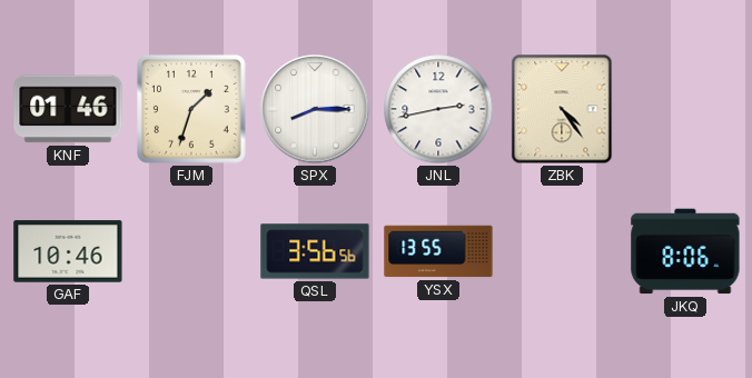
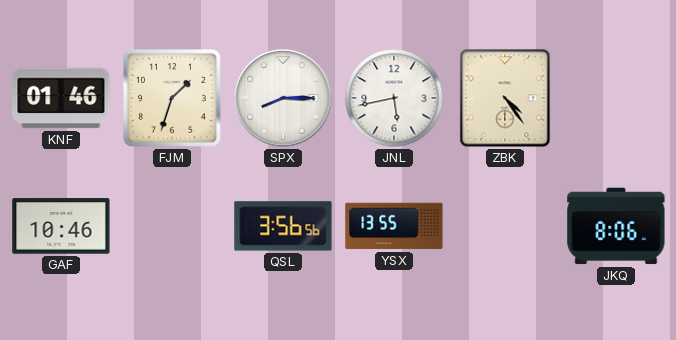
JNL: 2:43 -> 5:43
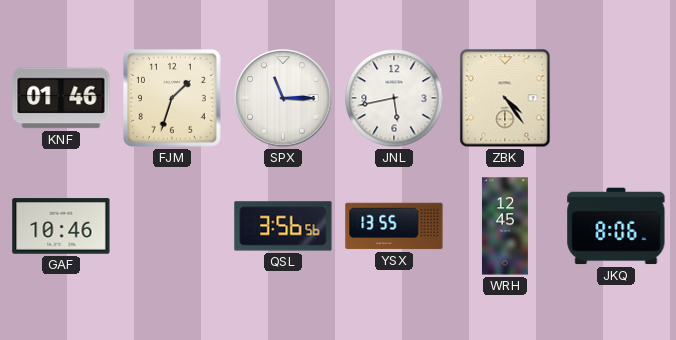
SPX: 8:15 -> 11:15
WRH: none -> 12:45
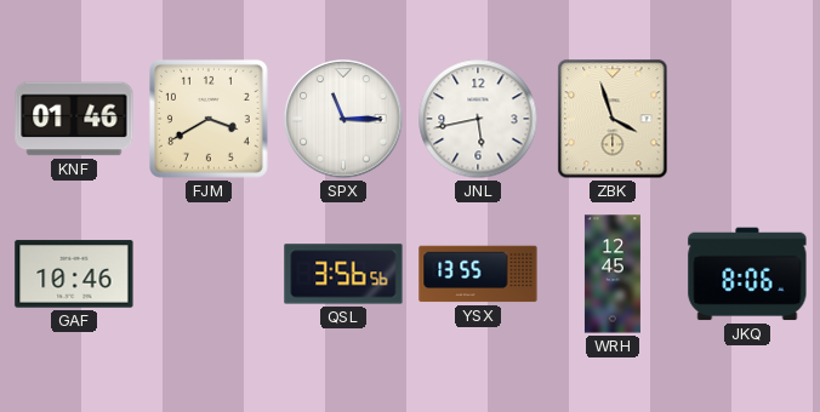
FJM: 1:33 -> 3:40
ZBK: 4:24 -> 3:57
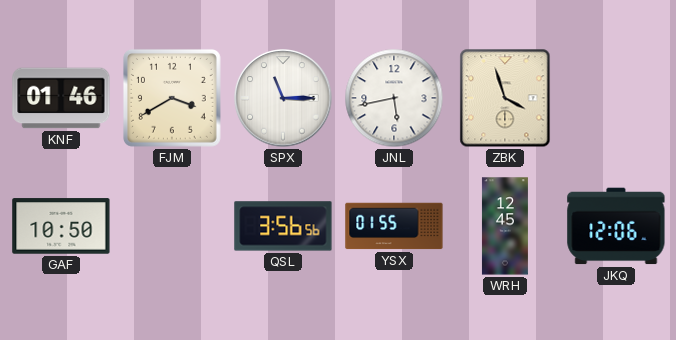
GAF: 10:46 -> 10:50
YSX: 13:55 -> 01:55
JKQ: 8:06 -> 12:06
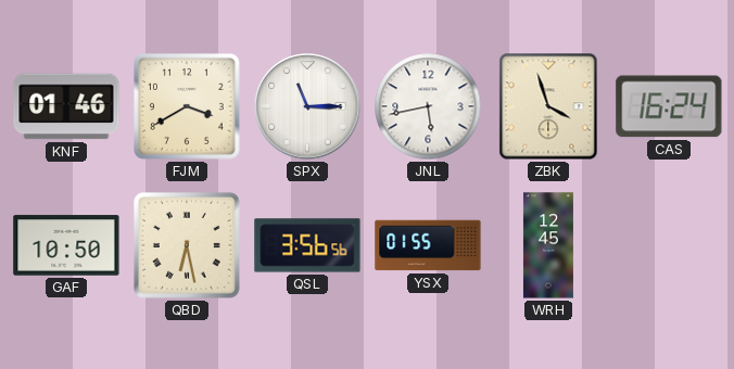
CAS: none -> 16:24
QBD: none -> 6:28
JKQ: 12:06 -> none
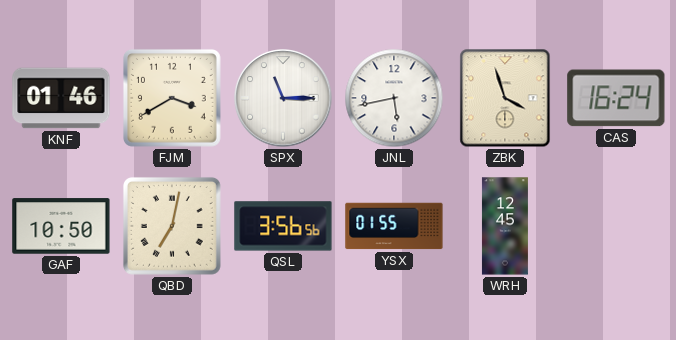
QBD: 6:28 -> 7:02
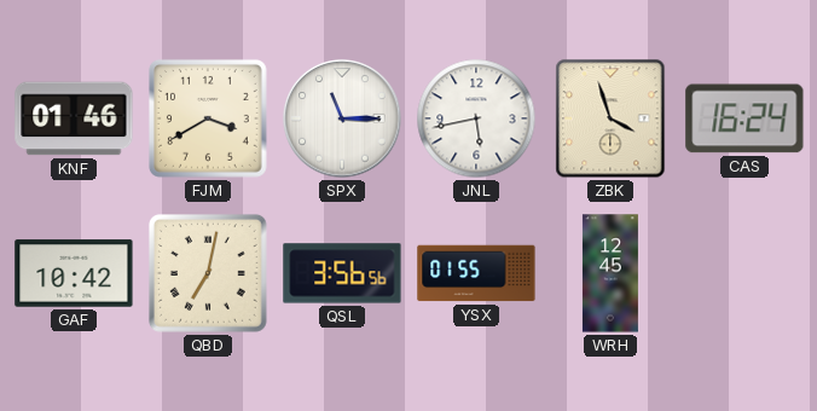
GAF: 10:50 -> 10:42
